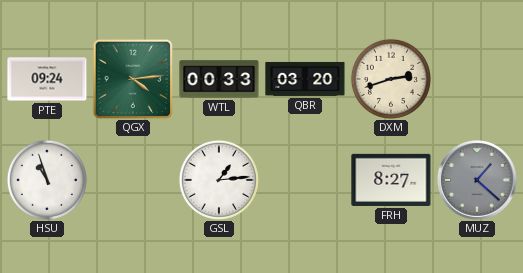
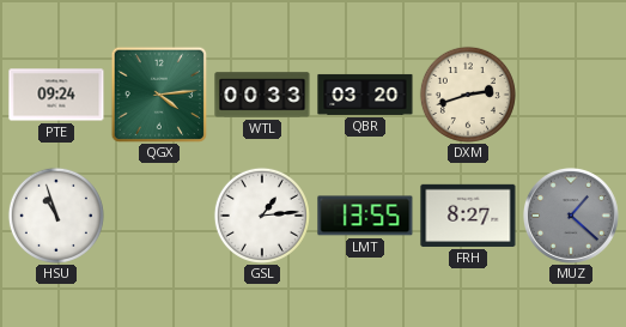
LMT: none -> 13:55
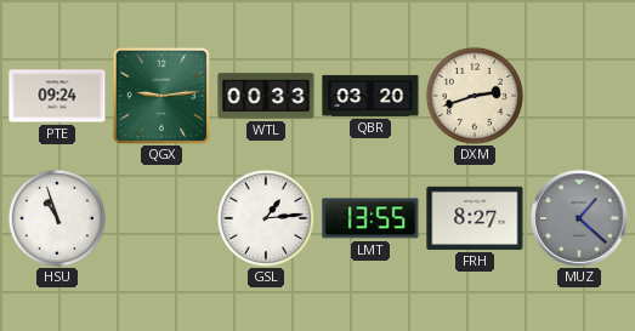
QGX: 4:14 -> 9:14
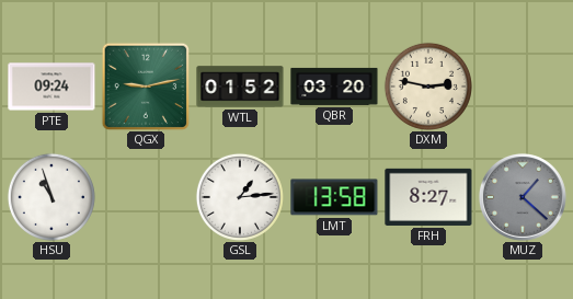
QGX: 9:14 -> 9:13
WTL: 00:33 -> 01:52
DXM: 2:42 -> 2:47
LMT: 13:55 -> 13:58
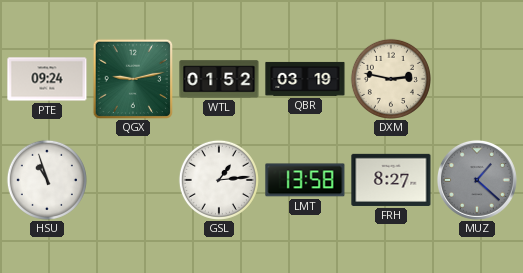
QBR: 03:20 -> 03:19
